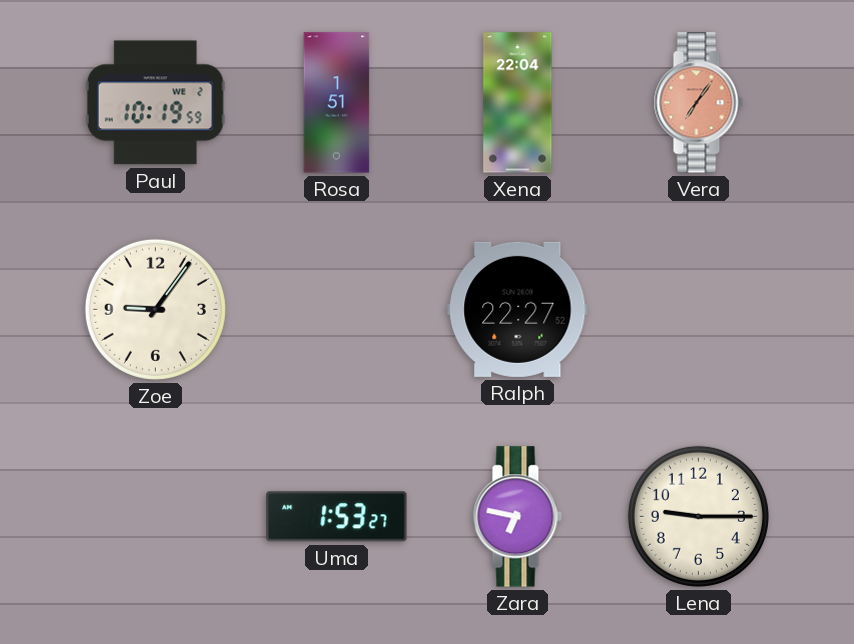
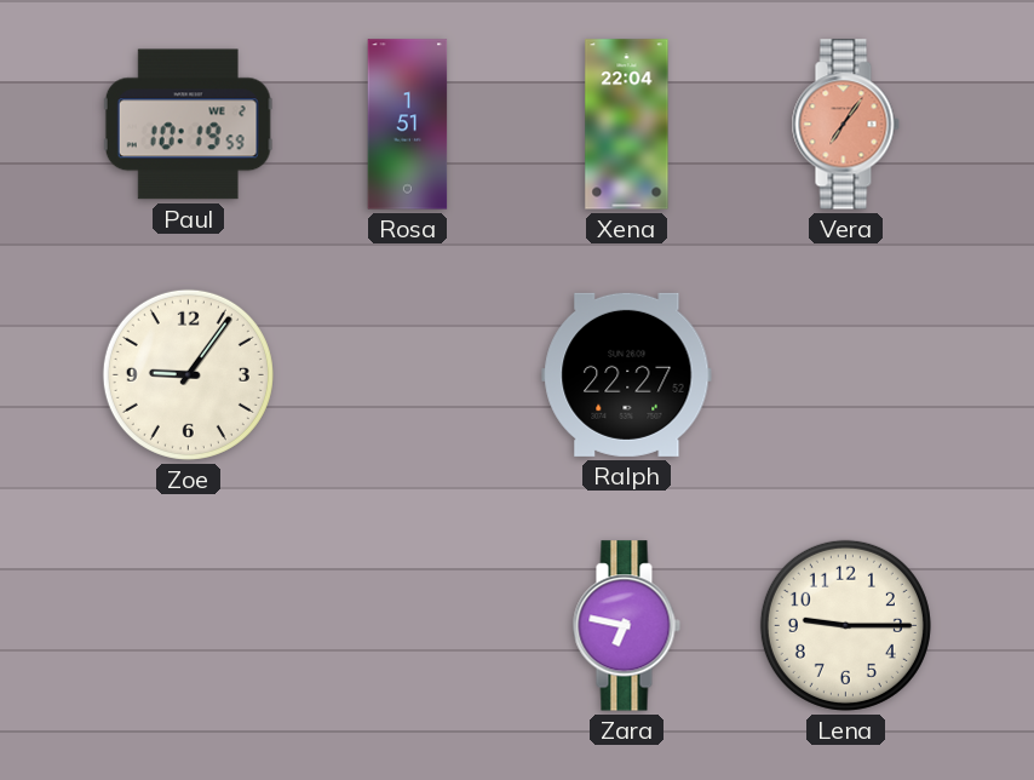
Uma: 1:53 -> none
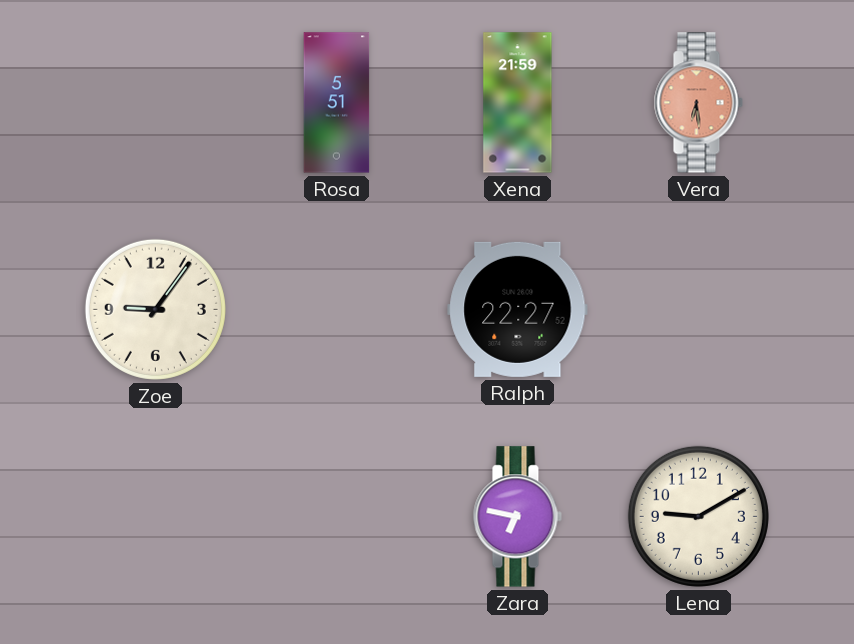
Paul: 10:19 -> none
Rosa: 1:51 -> 5:51
Xena: 22:04 -> 21:59
Vera: 7:06 -> 6:29
Lena: 9:15 -> 9:10
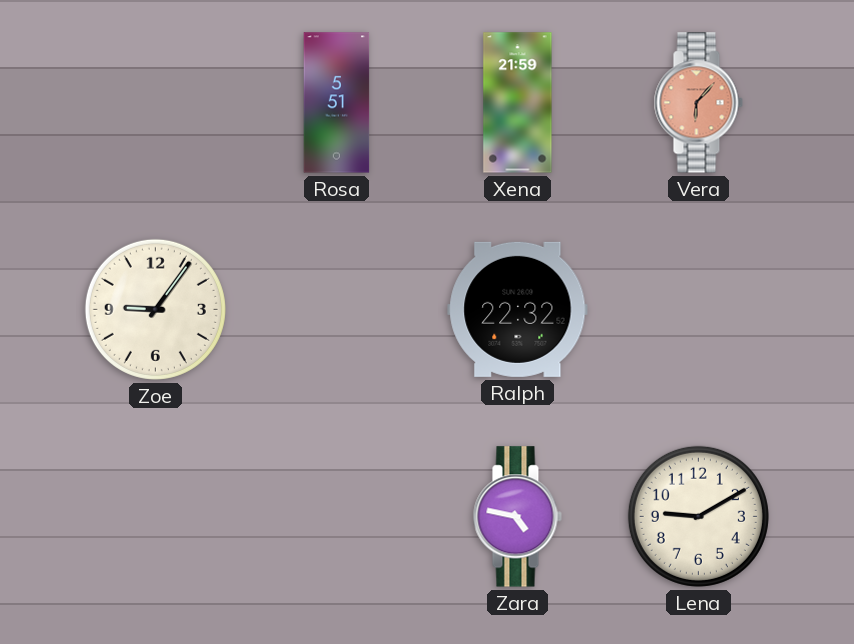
Vera: 6:29 -> 6:07
Ralph: 22:27 -> 22:32
Zara: 6:47 -> 4:47
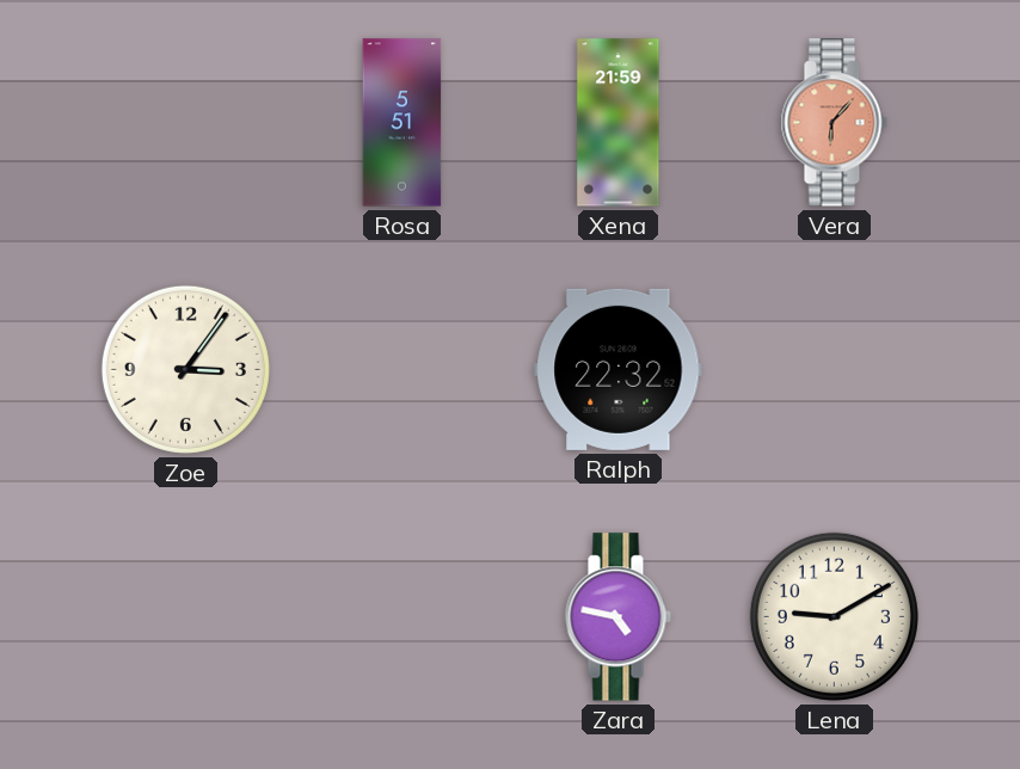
Zoe: 9:06 -> 3:06
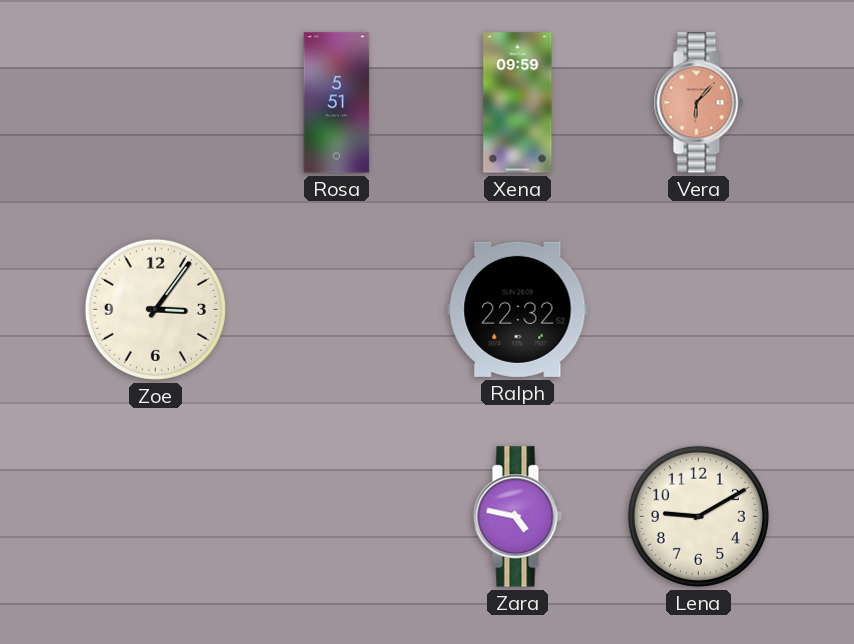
Xena: 21:59 -> 09:59
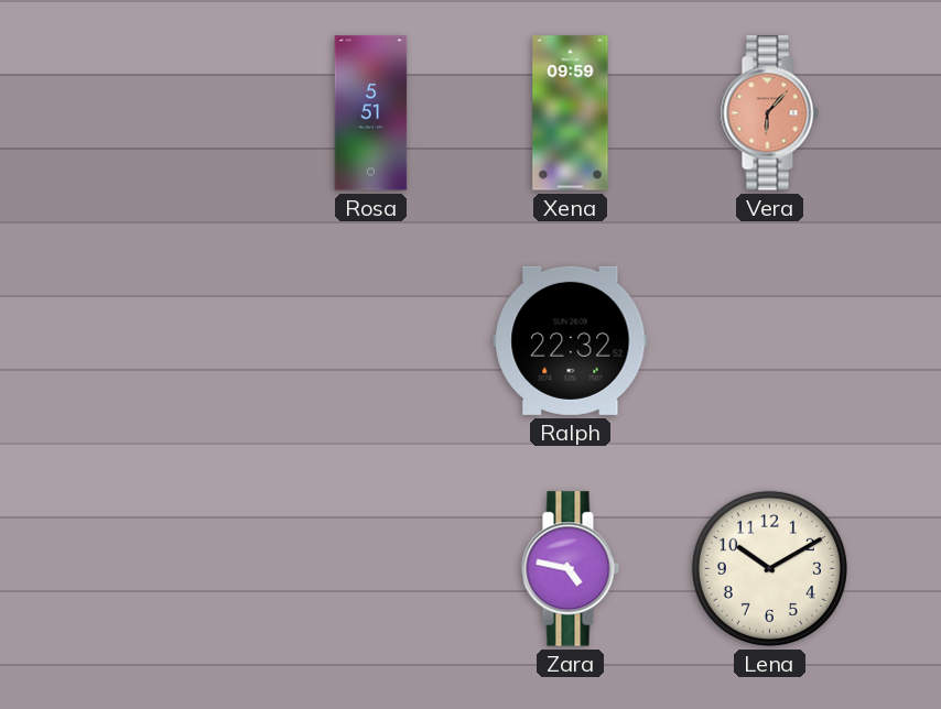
Zoe: 3:06 -> none
Lena: 9:10 -> 10:10
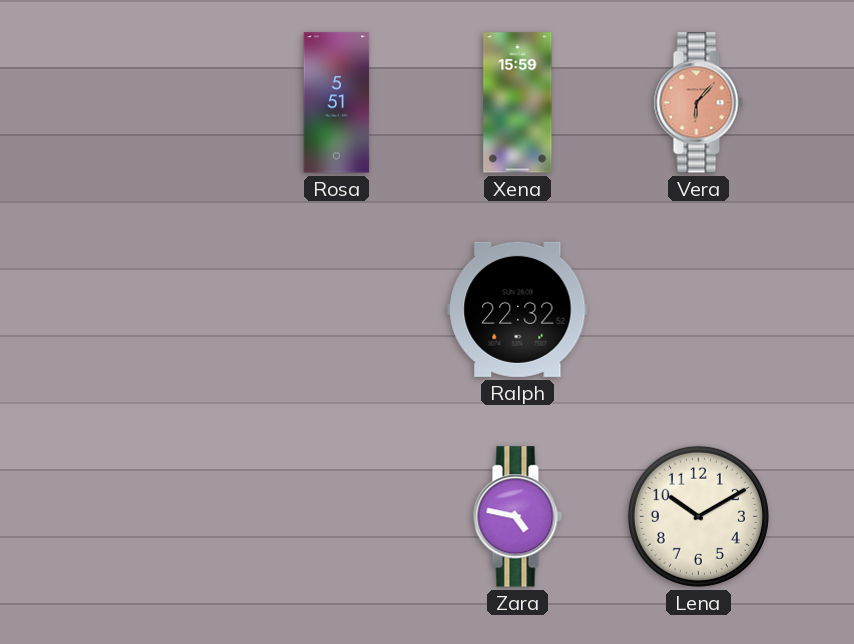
Xena: 09:59 -> 15:59
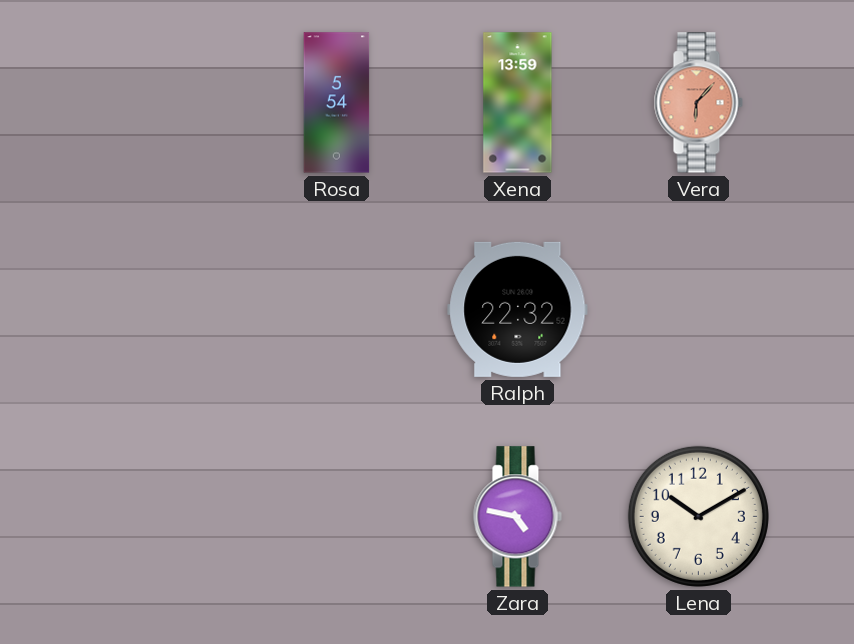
Rosa: 5:51 -> 5:54
Xena: 15:59 -> 13:59
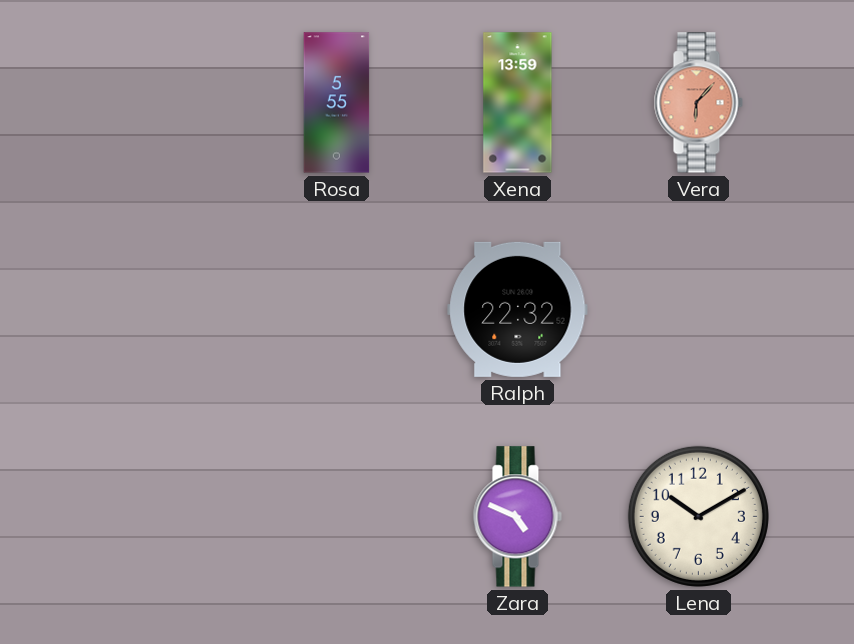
Rosa: 5:54 -> 5:55
Zara: 4:47 -> 4:49
